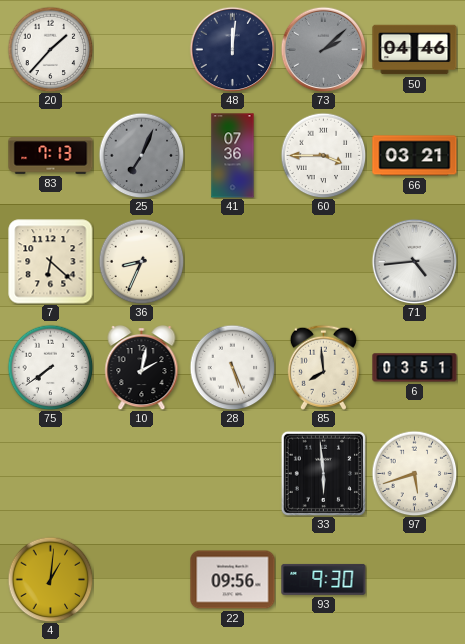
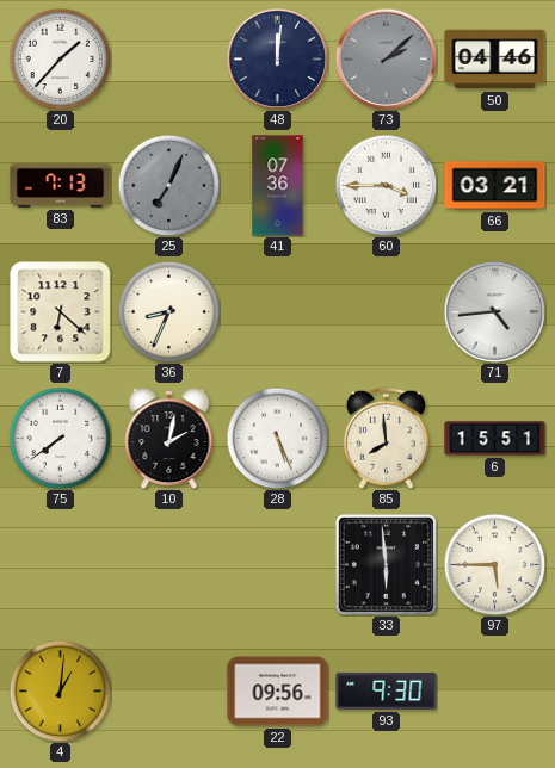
6: 03:51 -> 15:51
97: 5:42 -> 5:45
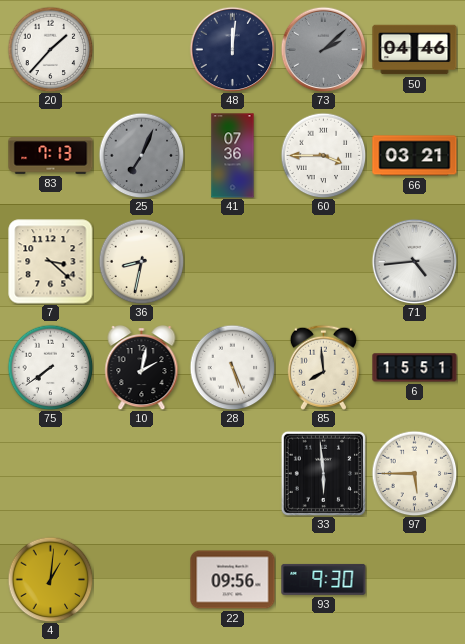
7: 6:22 -> 3:22
36: 8:34 -> 8:32
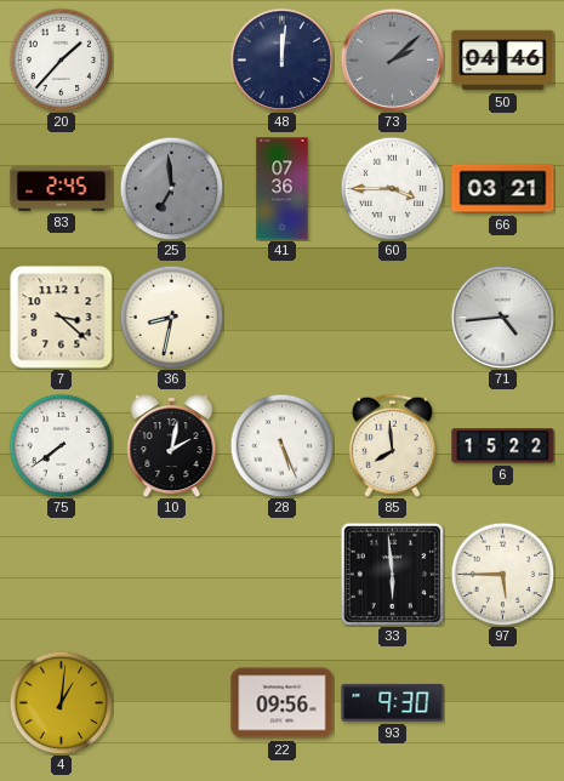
83: 7:13 -> 2:45
25: 7:04 -> 6:59
6: 15:51 -> 15:22
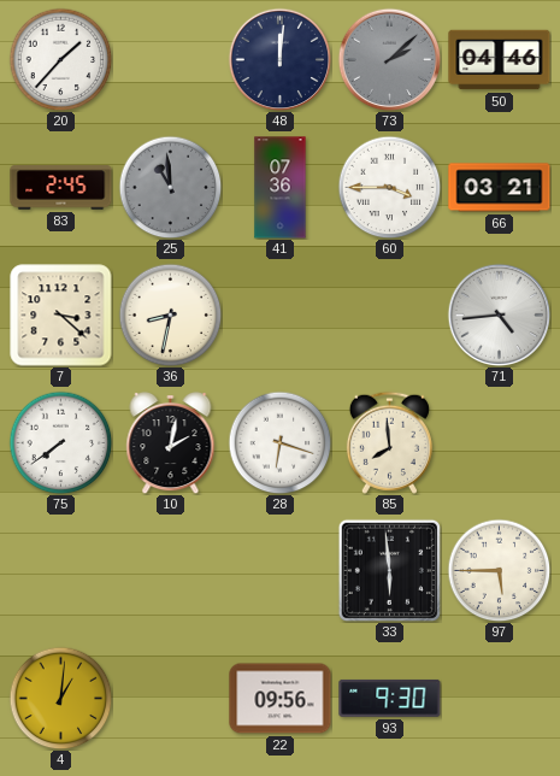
25: 6:59 -> 10:59
28: 5:26 -> 6:18
6: 15:22 -> none
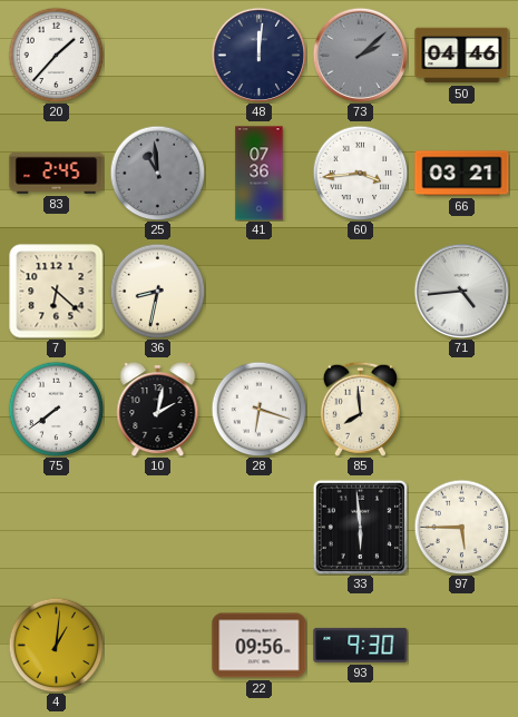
60: 3:45 -> 3:44
7: 3:22 -> 6:22
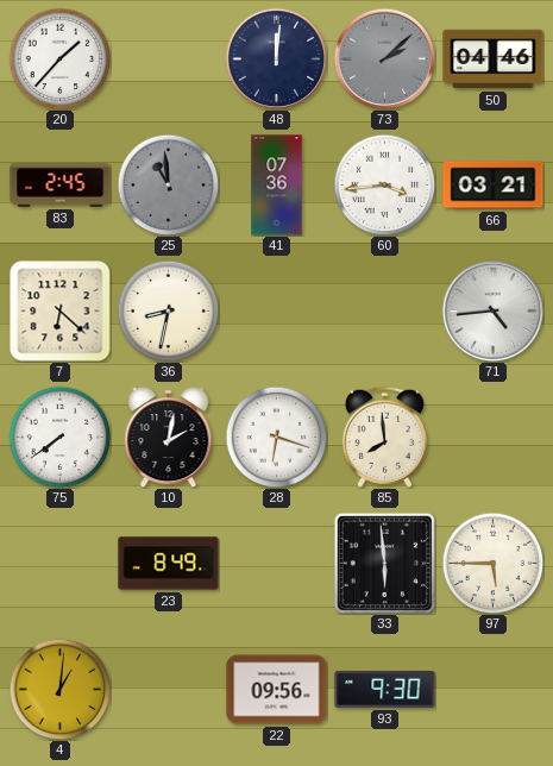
23: none -> 8:49
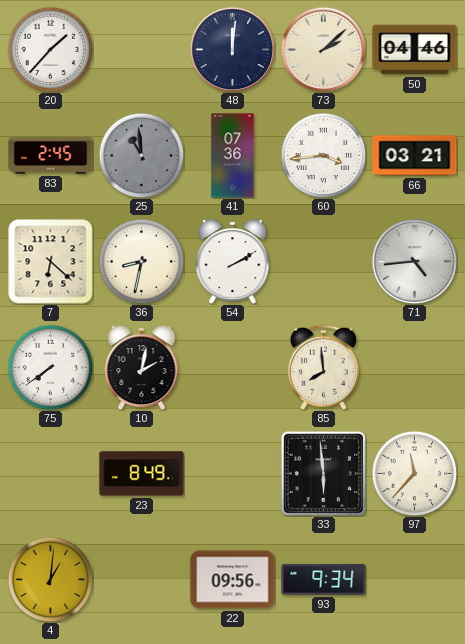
73 dial: grey -> cream
54: none -> 2:10
28: 6:18 -> none
97: 5:45 -> 11:37
93: 9:30 -> 9:34
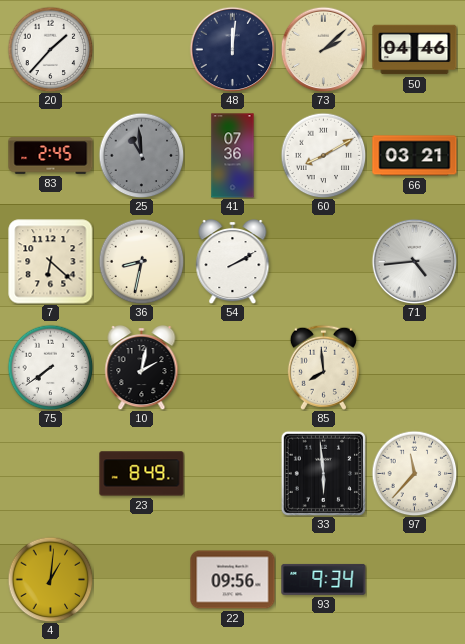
60: 3:44 -> 8:10
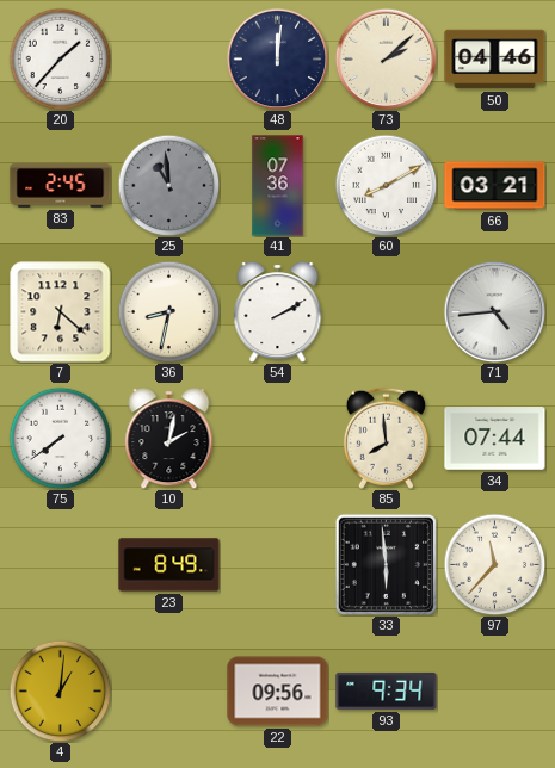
34: none -> 07:44
